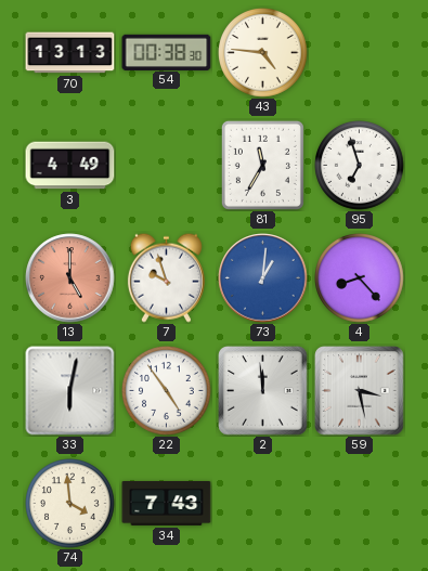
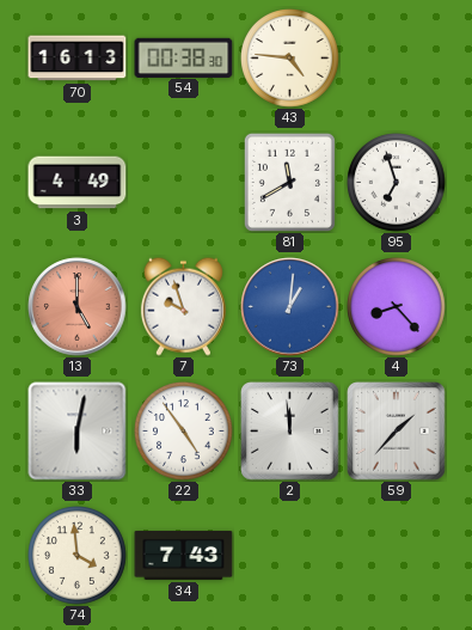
70: 13:13 -> 16:13
81: 11:35 -> 11:40
59: 3:28 -> 1:37
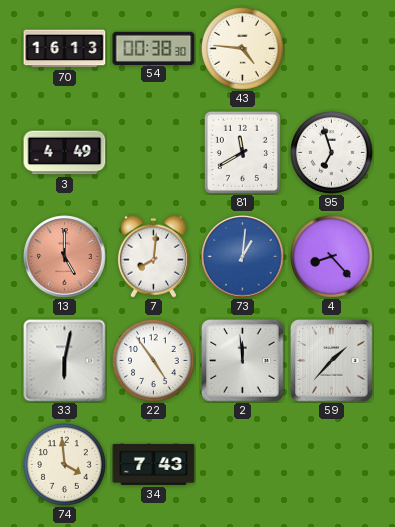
7: 9:57 -> 8:01
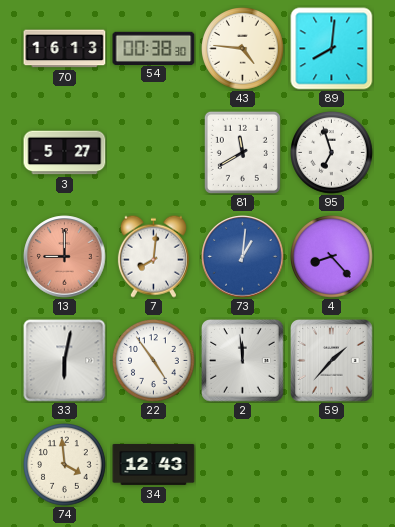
89: none -> 8:01
3: 4:49 -> 5:27
13: 5:00 -> 9:00
34: 7:43 -> 12:43
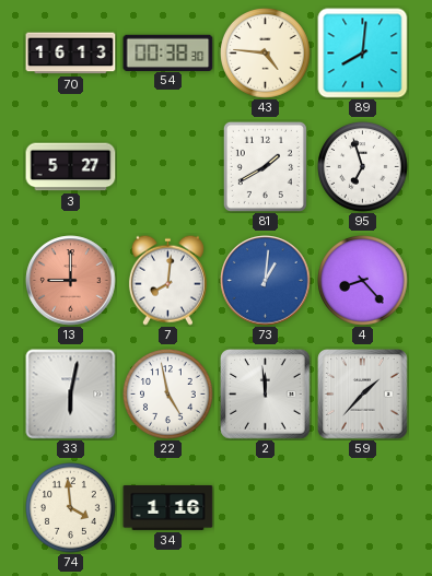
81: 11:40 -> 1:40
22: 4:54 -> 4:58
34: 12:43 -> 1:16
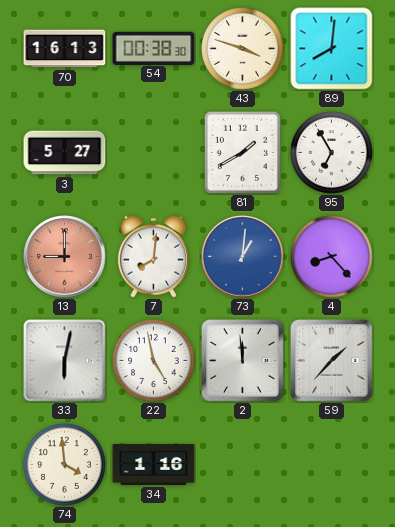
43: 4:46 -> 3:48
95: 6:57 -> 6:55
